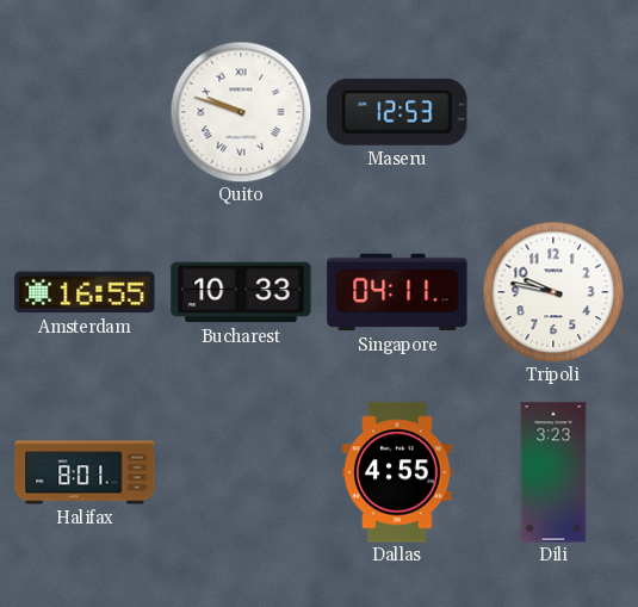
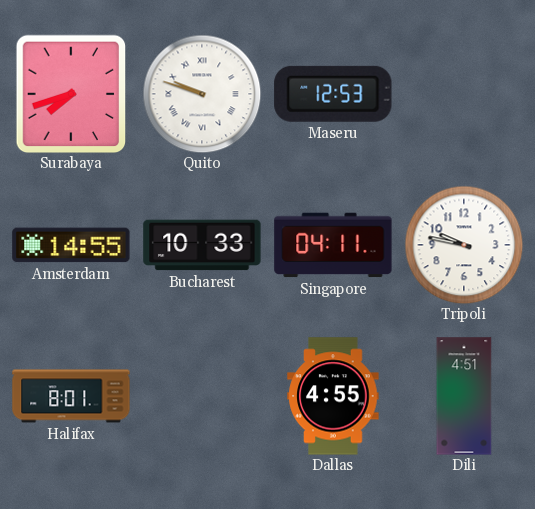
Surabaya: none -> 7:42
Amsterdam: 16:55 -> 14:55
Dili: 3:23 -> 4:51
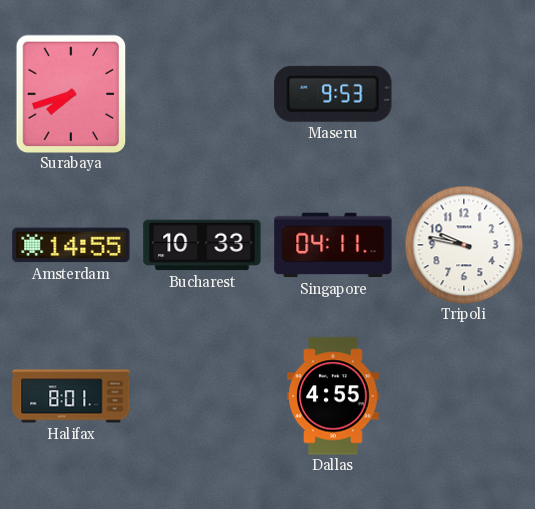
Quito: 9:48 -> none
Maseru: 12:53 -> 9:53
Dili: 4:51 -> none
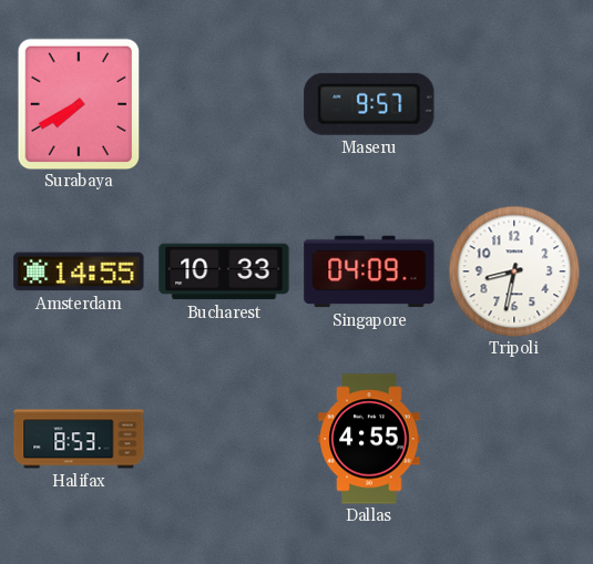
Surabaya: 7:42 -> 7:40
Maseru: 9:53 -> 9:57
Singapore: 04:11 -> 04:09
Tripoli: 9:47 -> 8:32
Halifax: 8:01 -> 8:53
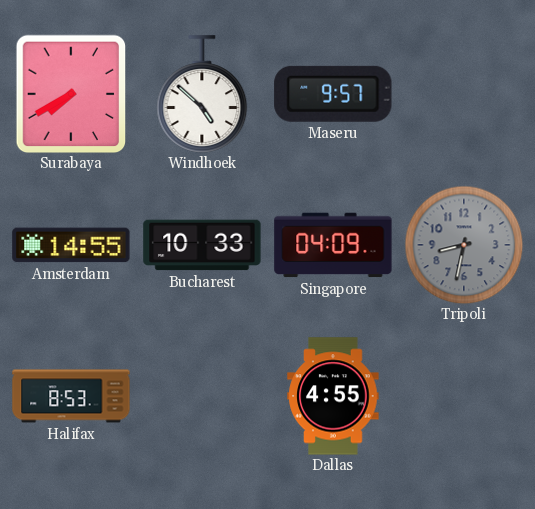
Windhoek: none -> 4:52
Tripoli dial: white -> grey
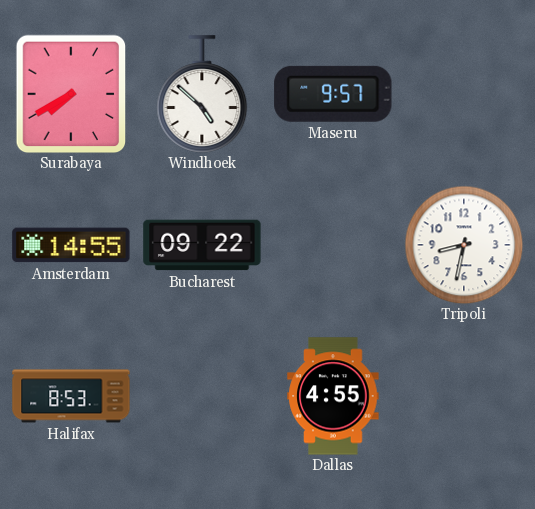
Bucharest: 10:33 -> 09:22
Singapore: 04:09 -> none
Tripoli dial: grey -> white
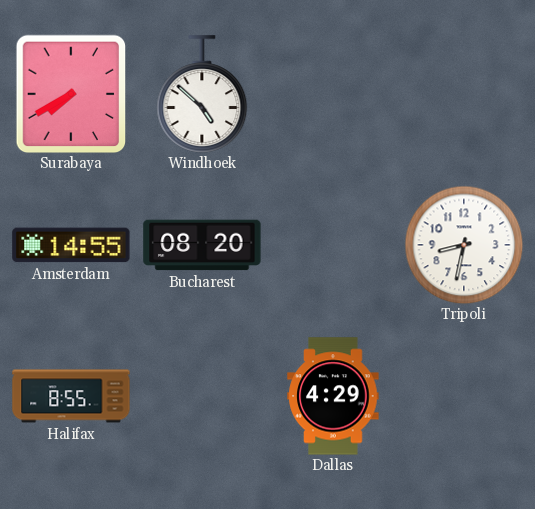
Maseru: 9:57 -> none
Bucharest: 09:22 -> 08:20
Halifax: 8:53 -> 8:55
Dallas: 4:55 -> 4:29
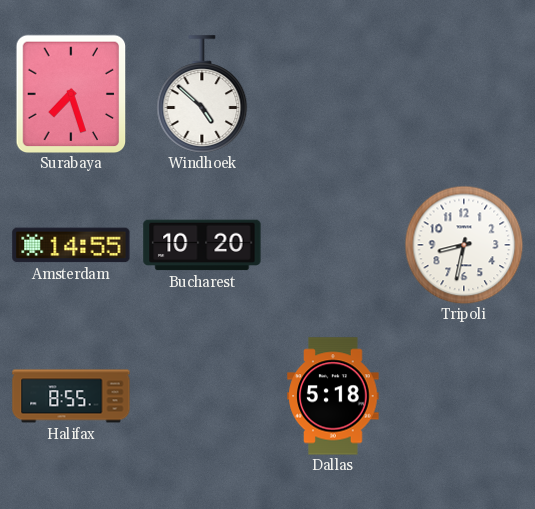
Surabaya: 7:40 -> 7:27
Bucharest: 08:20 -> 10:20
Dallas: 4:29 -> 5:18
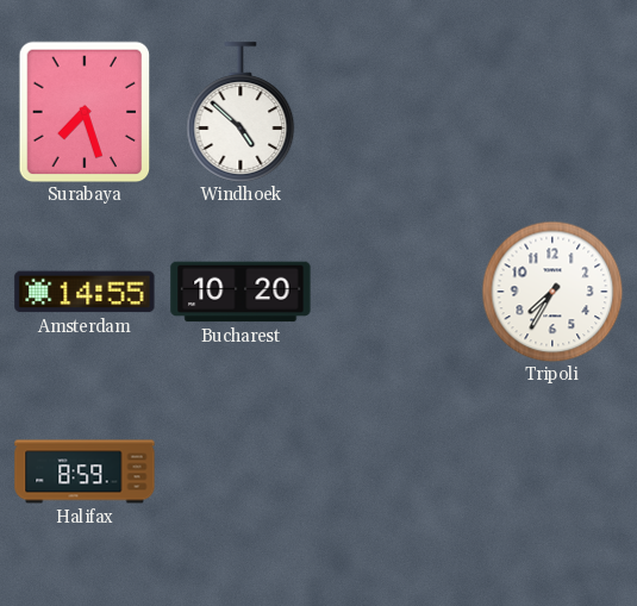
Tripoli: 8:32 -> 7:35
Halifax: 8:55 -> 8:59
Dallas: 5:18 -> none
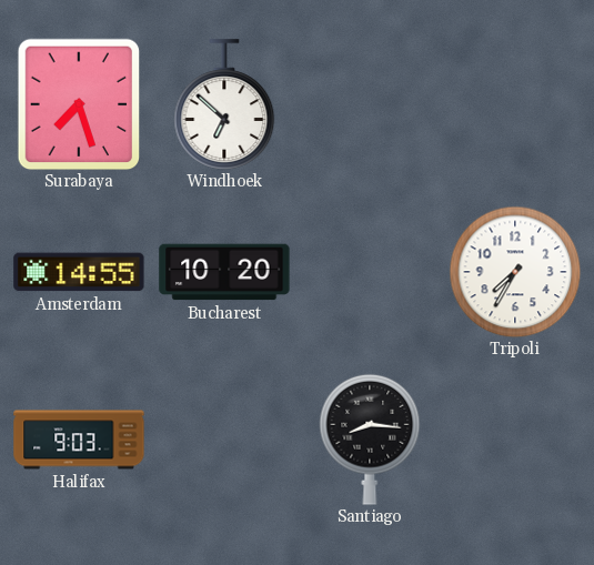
Windhoek: 4:52 -> 6:52
Halifax: 8:59 -> 9:03
Santiago: none -> 8:16
